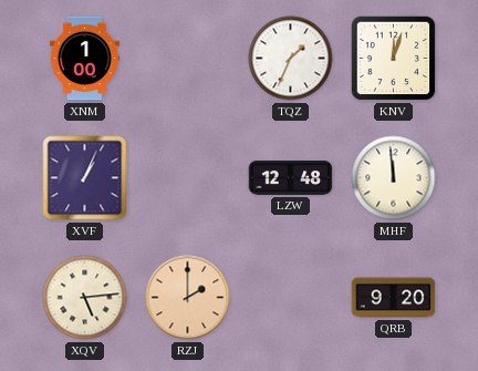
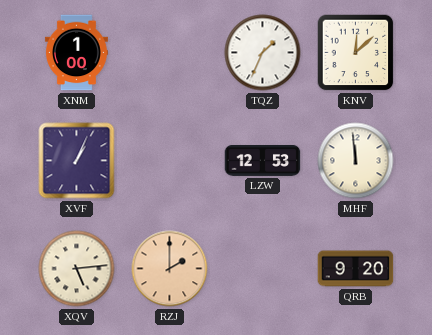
KNV: 12:03 -> 12:08
LZW: 12:48 -> 12:53
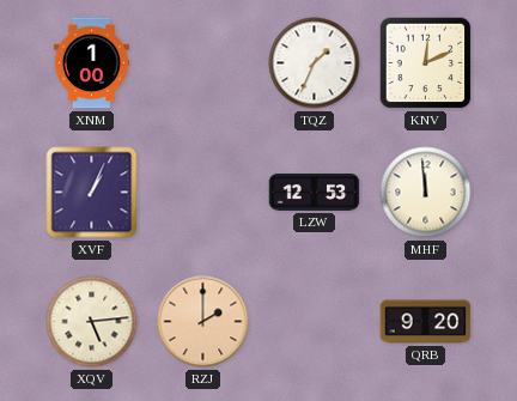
KNV: 12:08 -> 12:11
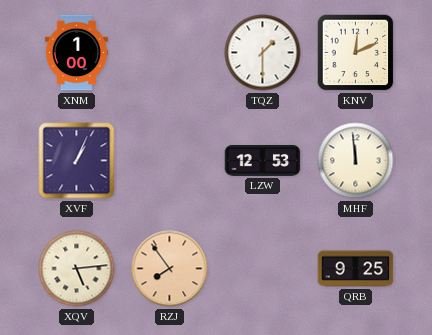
TQZ: 1:34 -> 1:30
RZJ: 2:00 -> 7:54
QRB: 9:20 -> 9:25
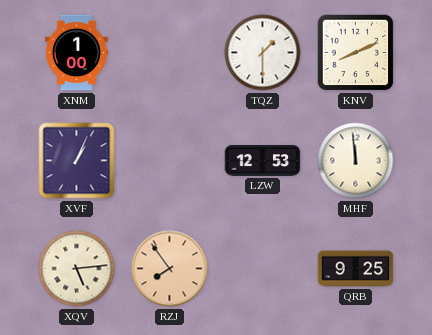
KNV: 12:11 -> 8:11
